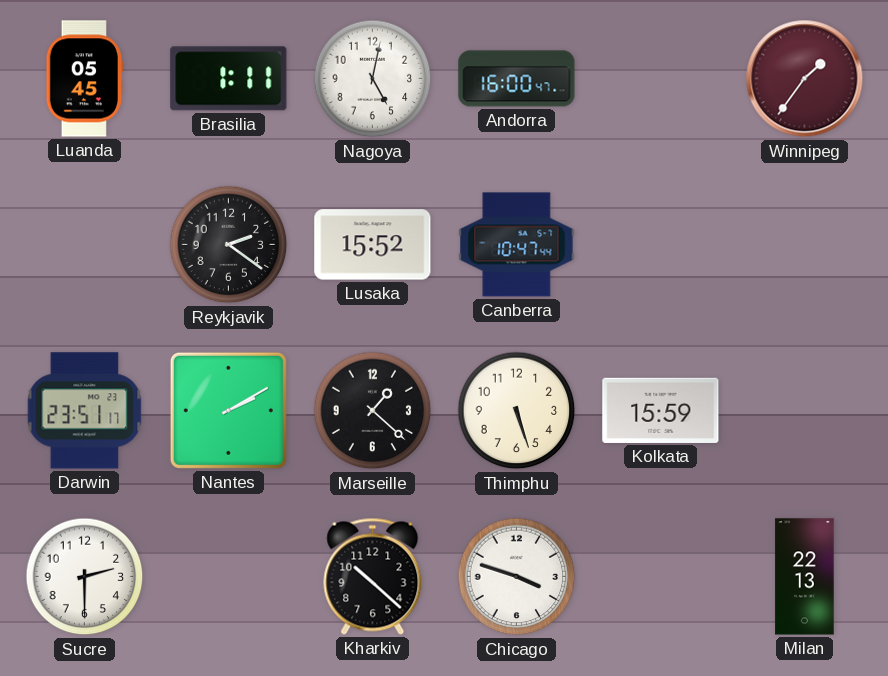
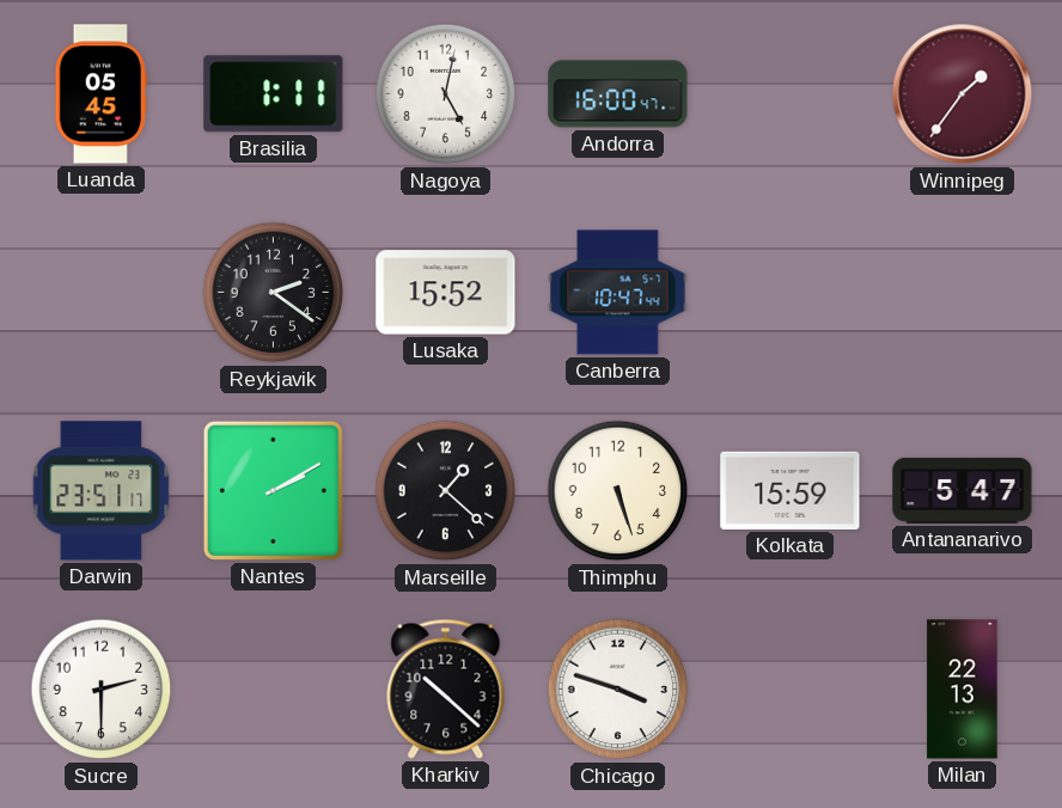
Antananarivo: none -> 5:47
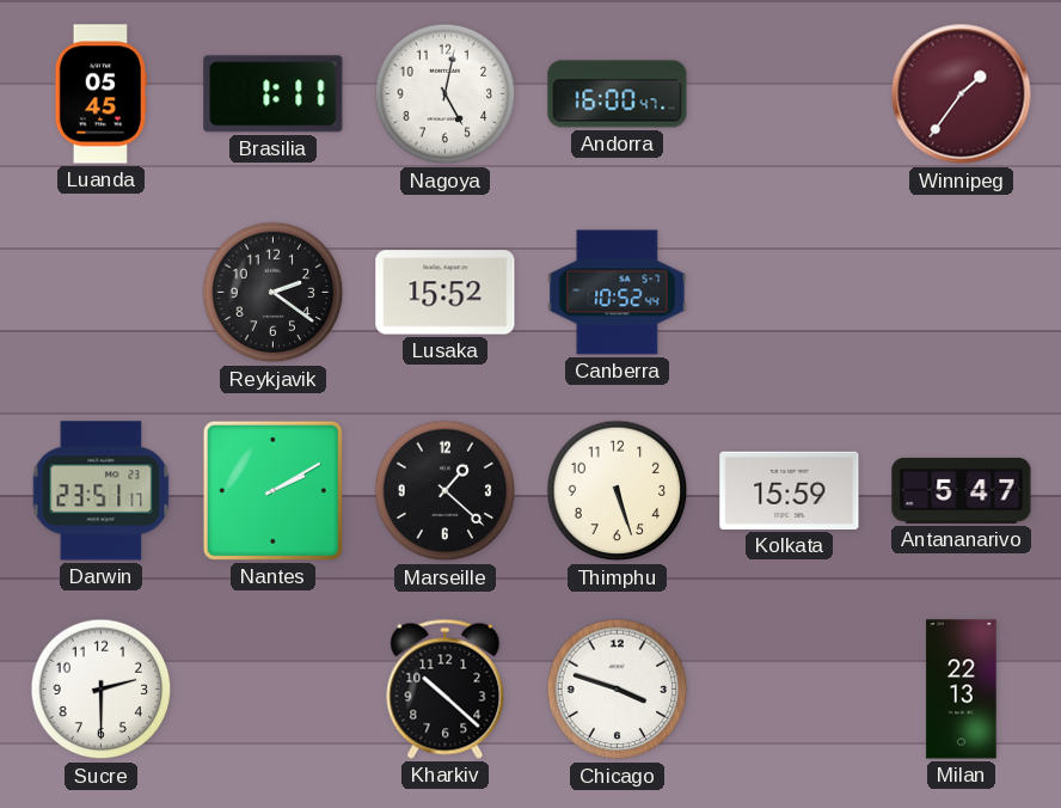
Canberra: 10:47 -> 10:52
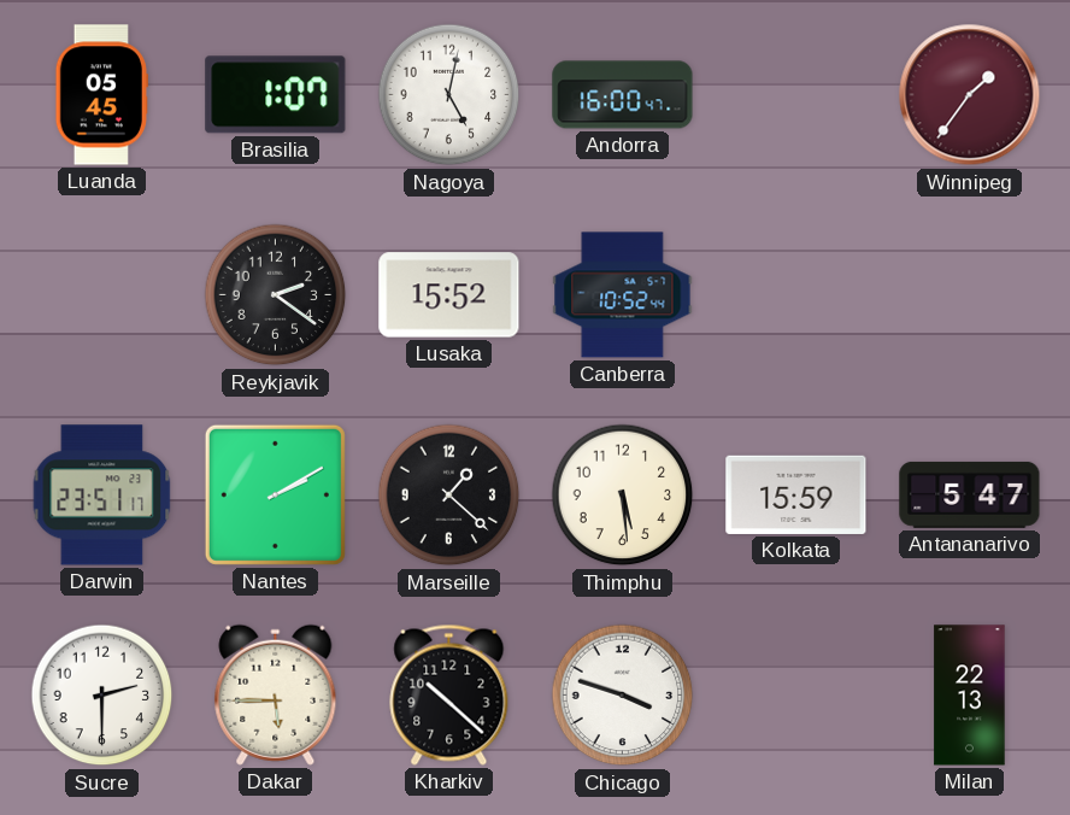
Brasilia: 1:11 -> 1:07
Thimphu: 5:27 -> 5:29
Dakar: none -> 5:45
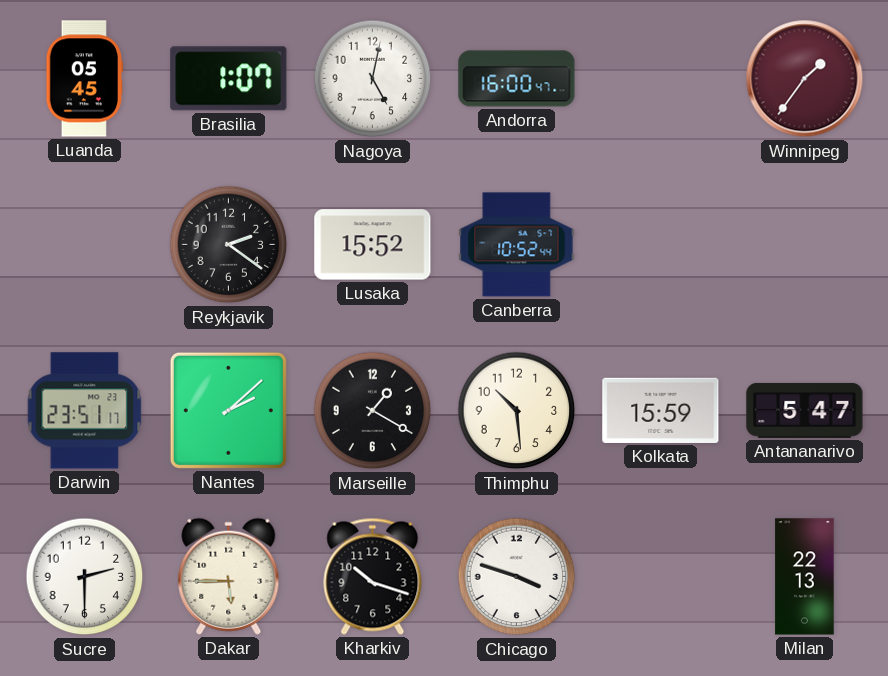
Nantes: 2:10 -> 2:08
Marseille: 1:22 -> 1:20
Thimphu: 5:29 -> 10:29
Kharkiv: 10:22 -> 10:18
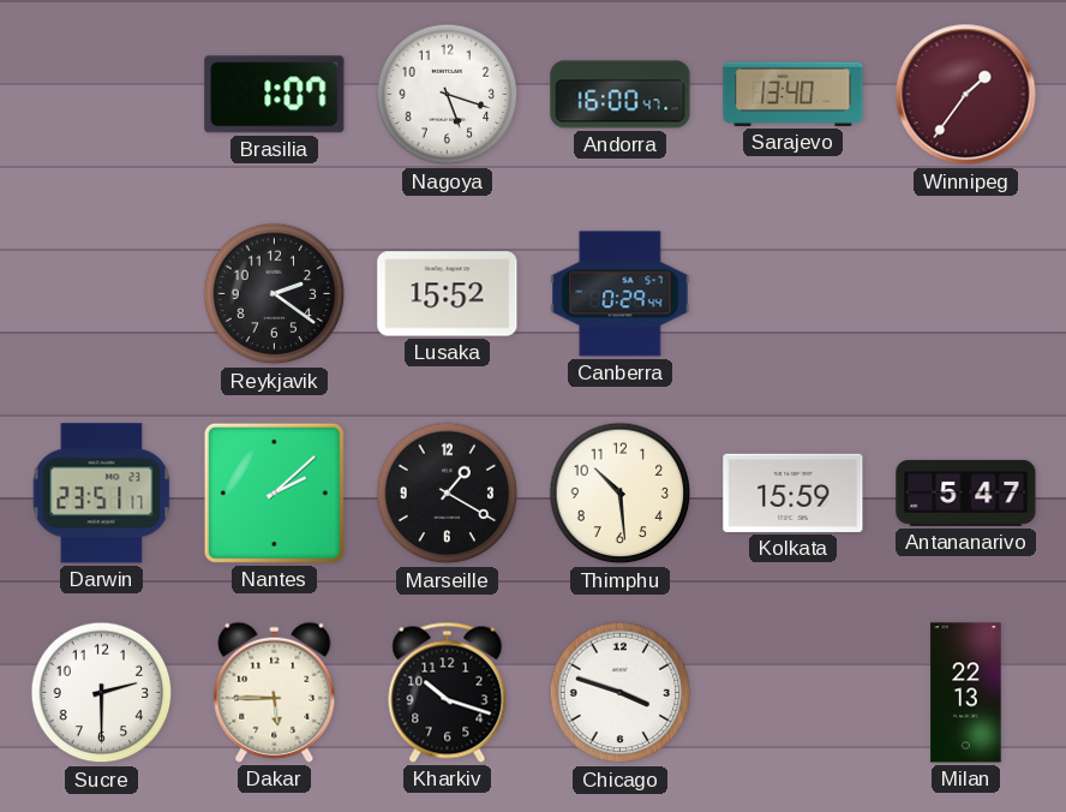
Luanda: 05:45 -> none
Nagoya: 5:02 -> 5:18
Sarajevo: none -> 13:40
Canberra: 10:52 -> 0:29
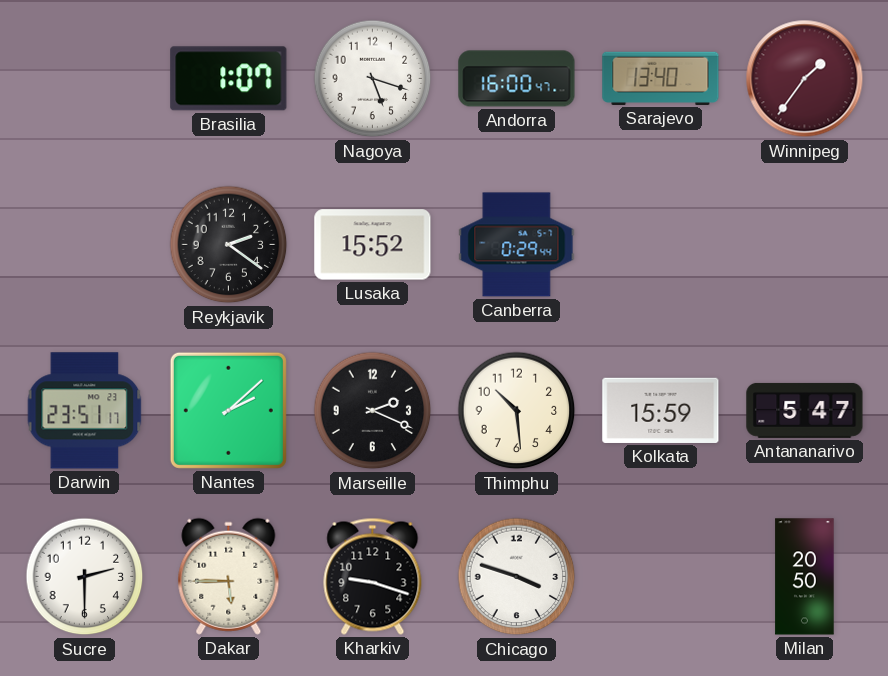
Marseille: 1:20 -> 2:19
Kharkiv: 10:18 -> 9:18
Milan: 22:13 -> 20:50
